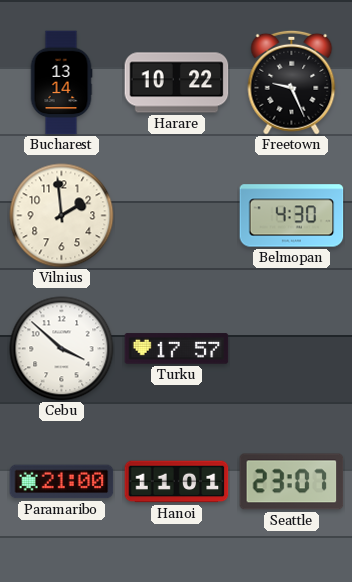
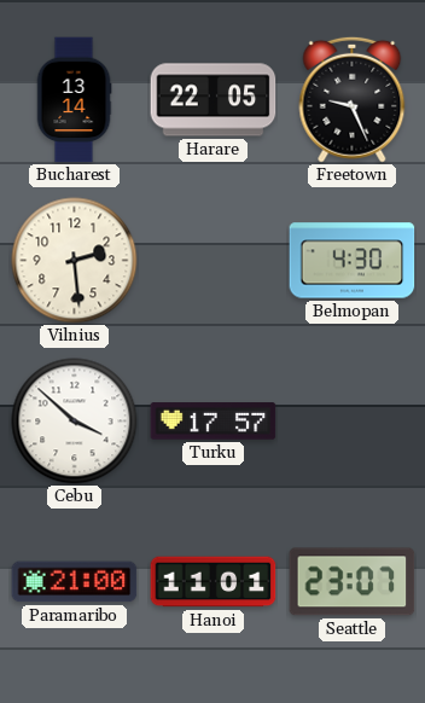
Harare: 10:22 -> 22:05
Vilnius: 1:59 -> 2:29
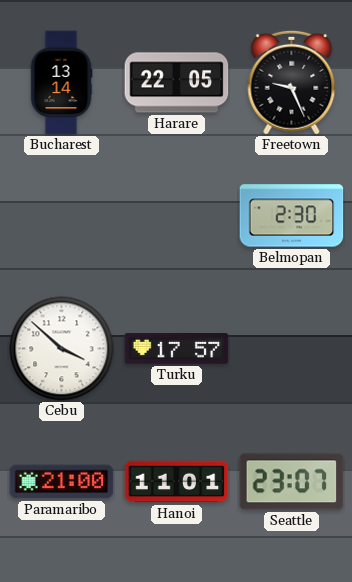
Vilnius: 2:29 -> none
Belmopan: 4:30 -> 2:30
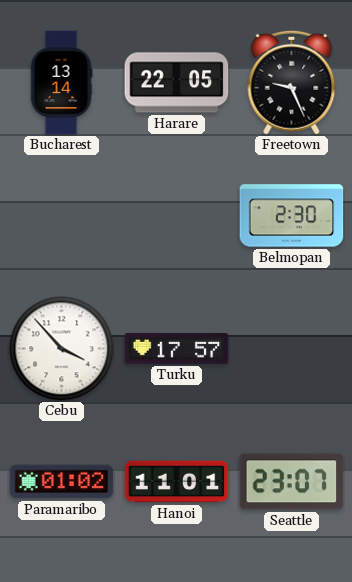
Cebu: 3:52 -> 3:53
Paramaribo: 21:00 -> 01:02
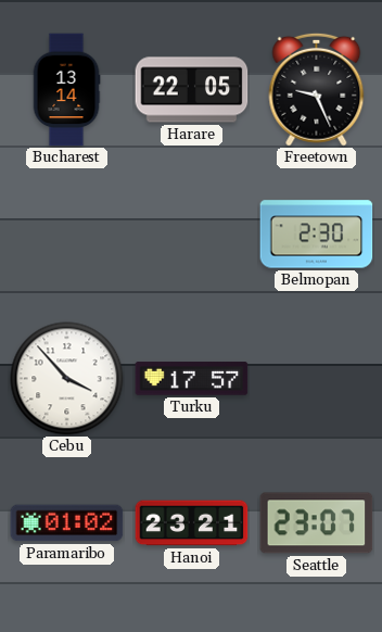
Hanoi: 11:01 -> 23:21
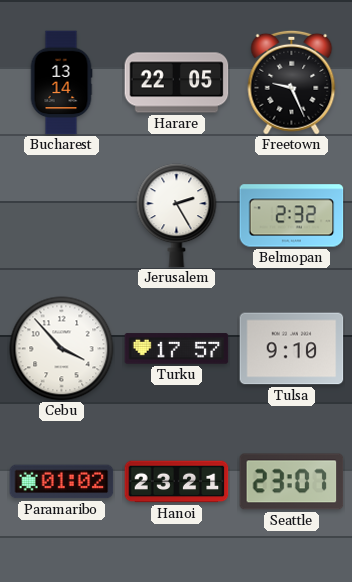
Jerusalem: none -> 2:25
Belmopan: 2:30 -> 2:32
Tulsa: none -> 9:10
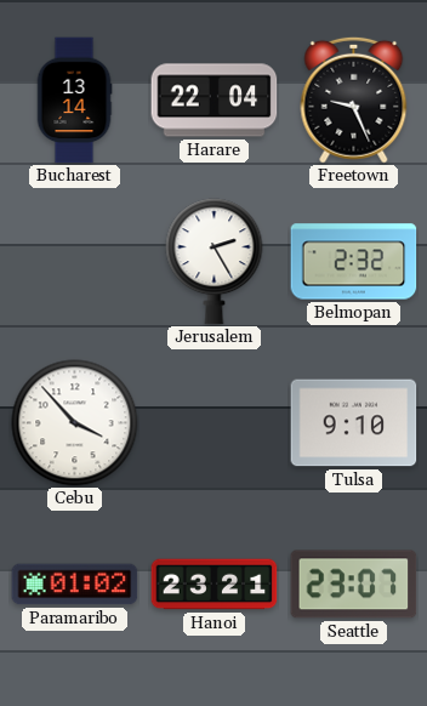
Harare: 22:05 -> 22:04
Turku: 17:57 -> none
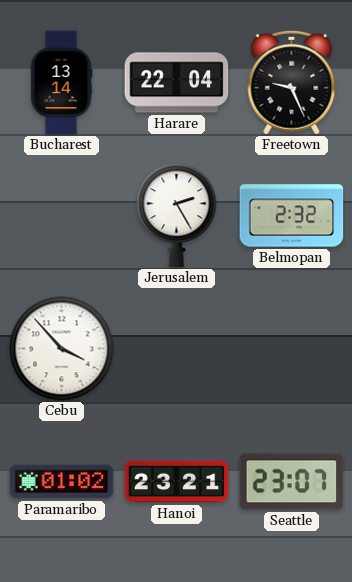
Tulsa: 9:10 -> none
